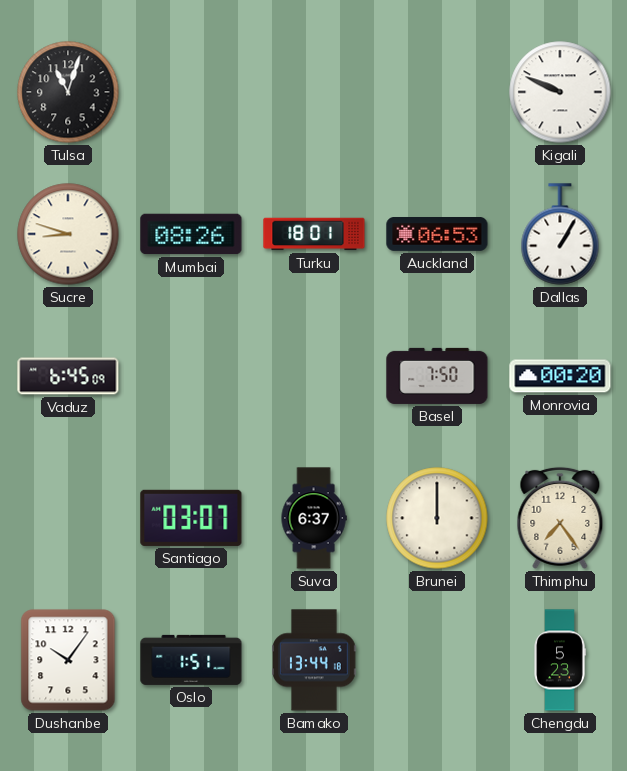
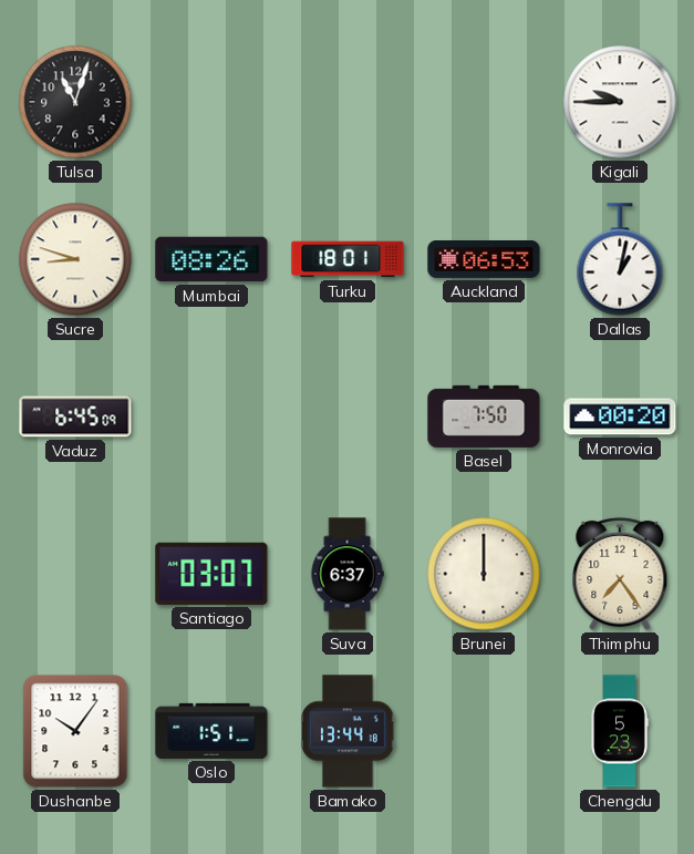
Kigali: 9:49 -> 9:45
Dallas: 1:05 -> 1:02
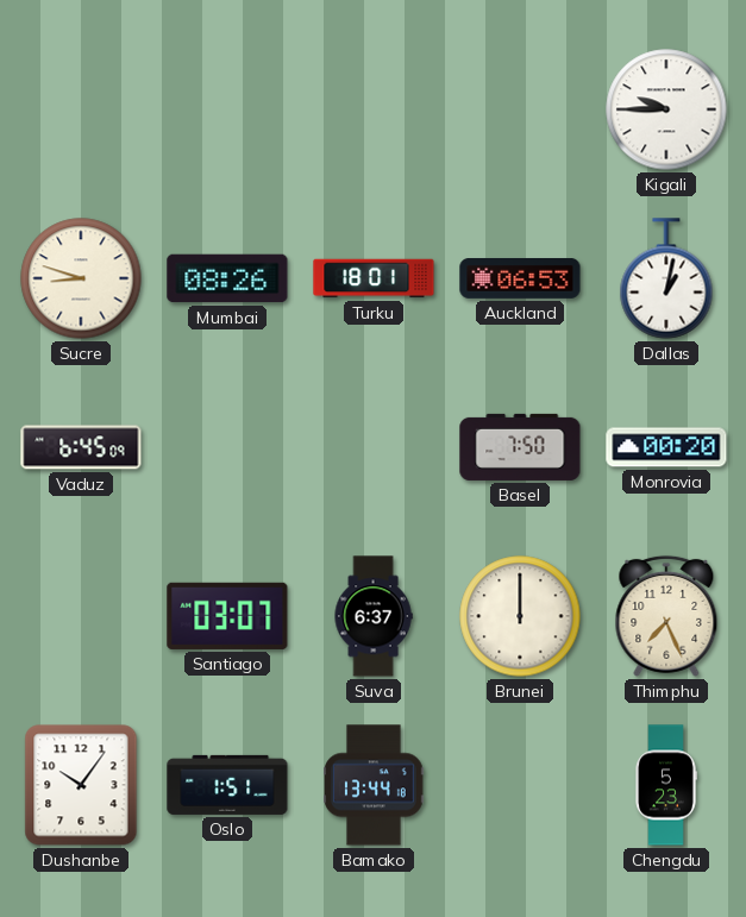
Tulsa: 11:03 -> none
Thimphu: 7:24 -> 7:26
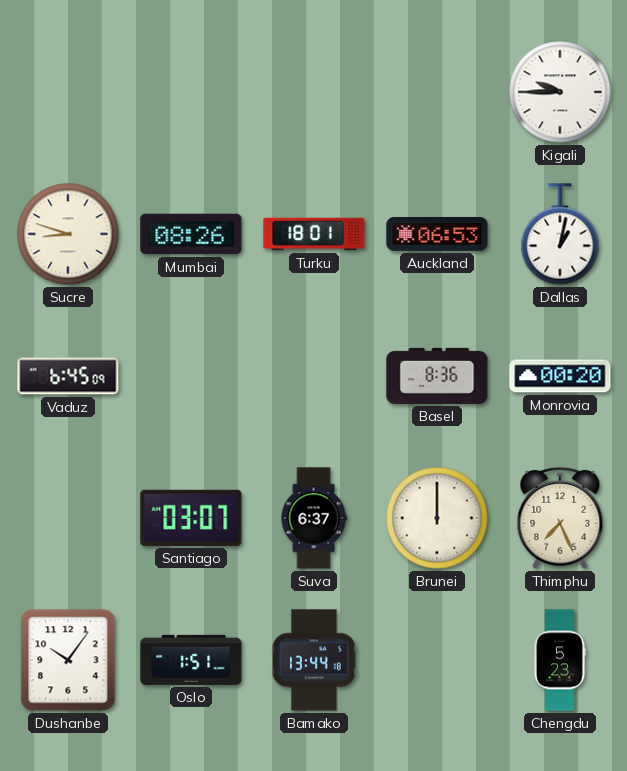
Basel: 7:50 -> 8:36
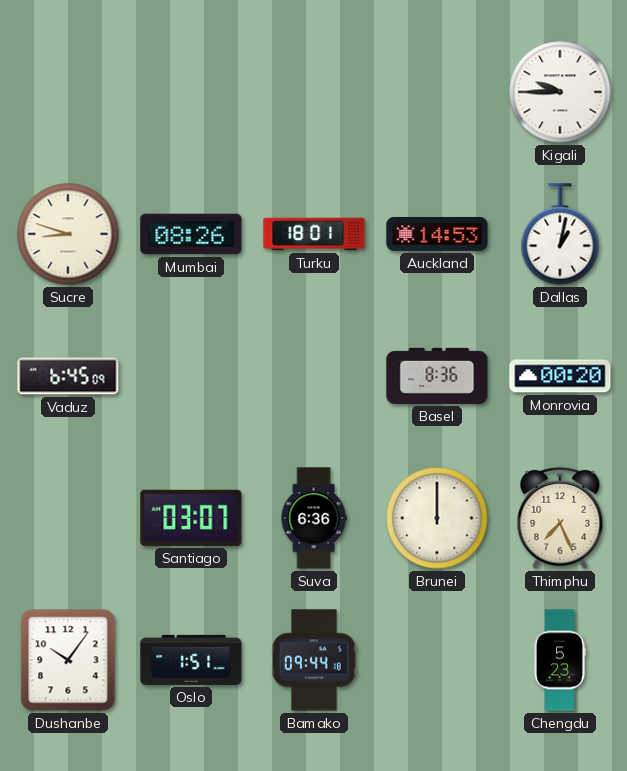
Auckland: 06:53 -> 14:53
Suva: 6:37 -> 6:36
Bamako: 13:44 -> 09:44
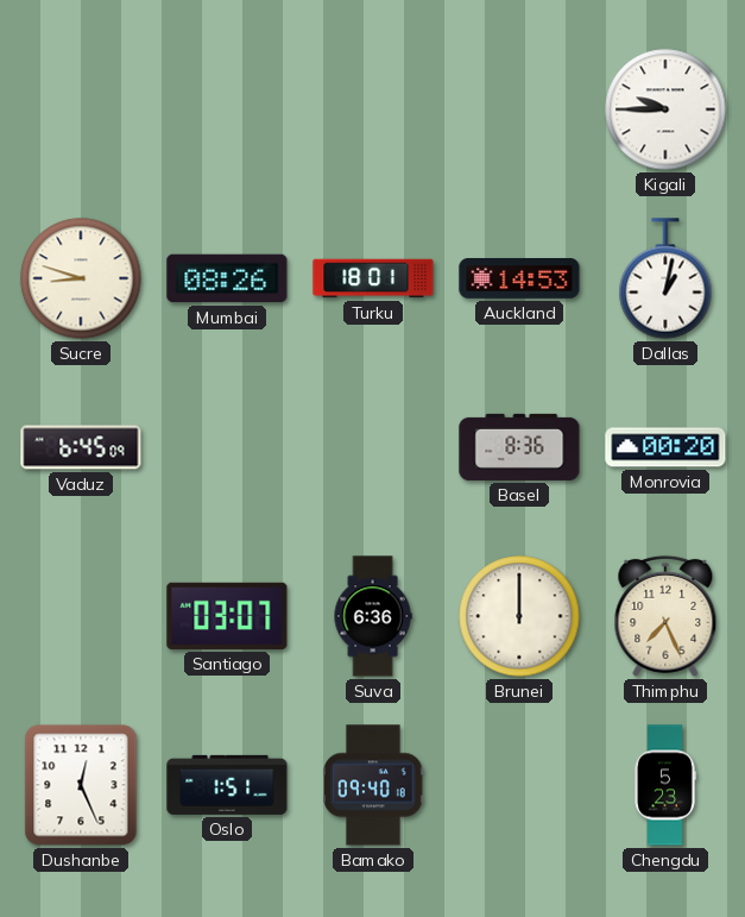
Dushanbe: 10:06 -> 12:26
Bamako: 09:44 -> 09:40
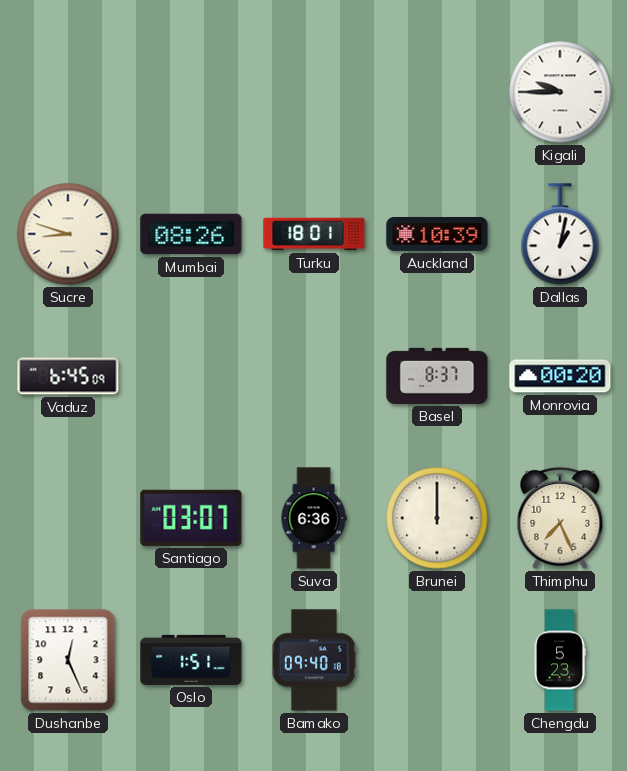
Auckland: 14:53 -> 10:39
Basel: 8:36 -> 8:37
